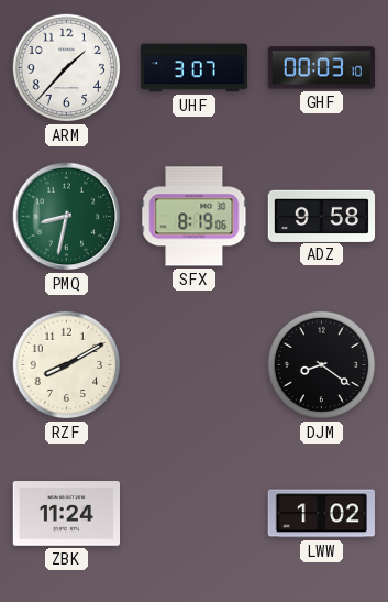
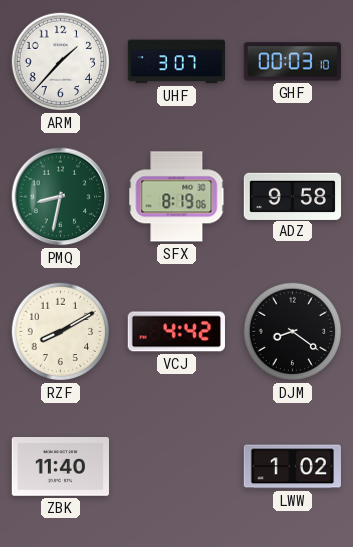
VCJ: none -> 4:42
ZBK: 11:24 -> 11:40
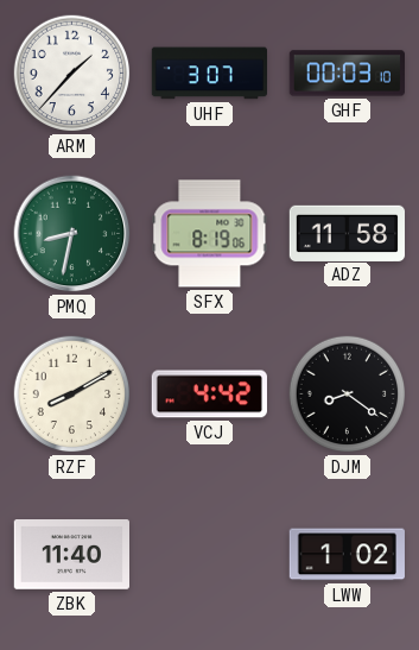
ADZ: 9:58 -> 11:58
